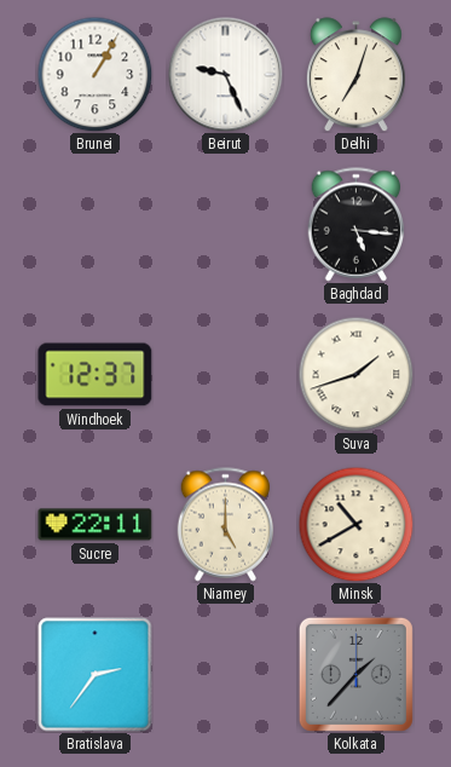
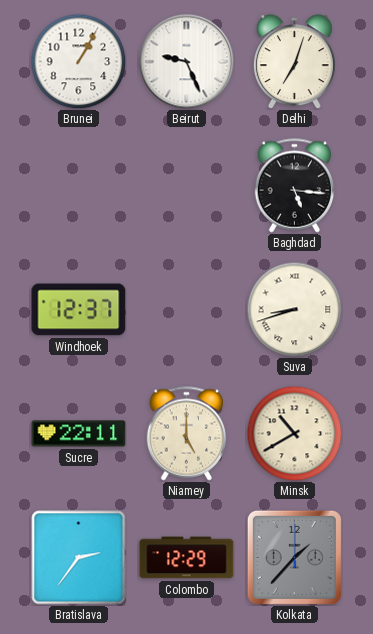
Suva: 1:42 -> 8:42
Colombo: none -> 12:29
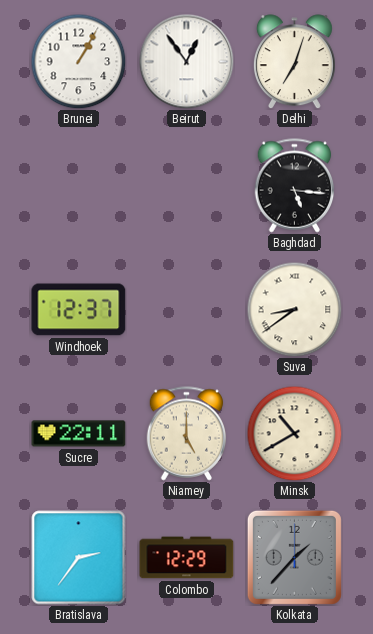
Beirut: 9:26 -> 12:54
Suva: 8:42 -> 8:39
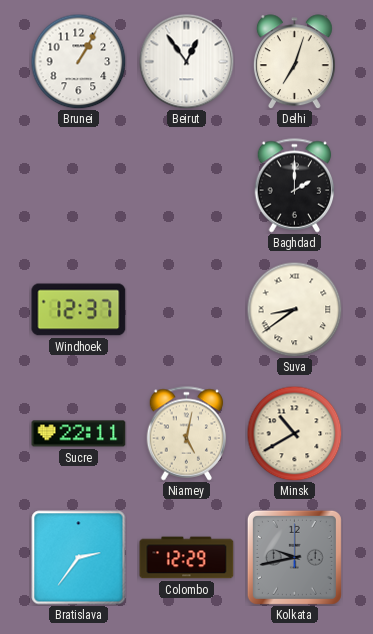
Baghdad: 5:16 -> 2:00
Niamey: 5:00 -> 5:02
Kolkata: 1:37 -> 9:43
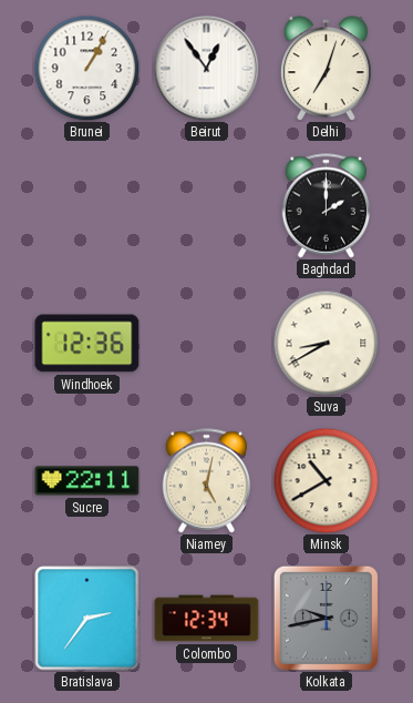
Windhoek: 12:37 -> 12:36
Suva: 8:39 -> 8:40
Colombo: 12:29 -> 12:34
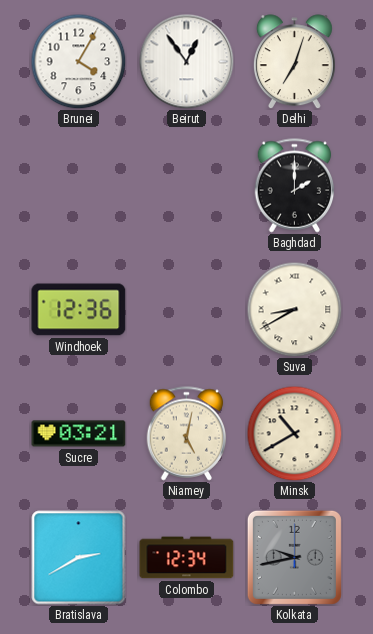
Brunei: 1:05 -> 4:05
Sucre: 22:11 -> 03:21
Bratislava: 2:36 -> 2:40
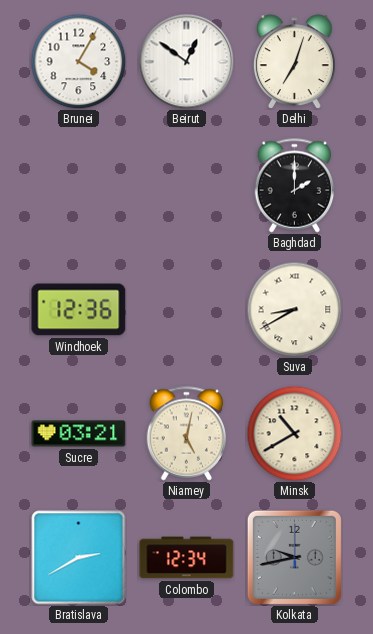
Beirut: 12:54 -> 12:51
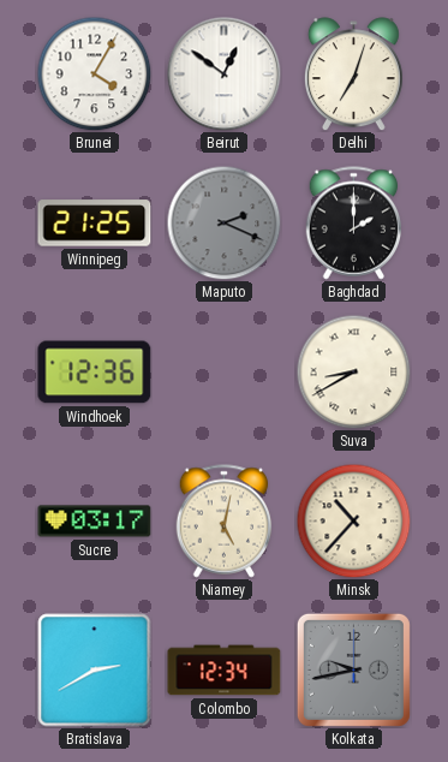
Winnipeg: none -> 21:25
Maputo: none -> 2:19
Sucre: 03:21 -> 03:17
Minsk: 10:40 -> 10:37
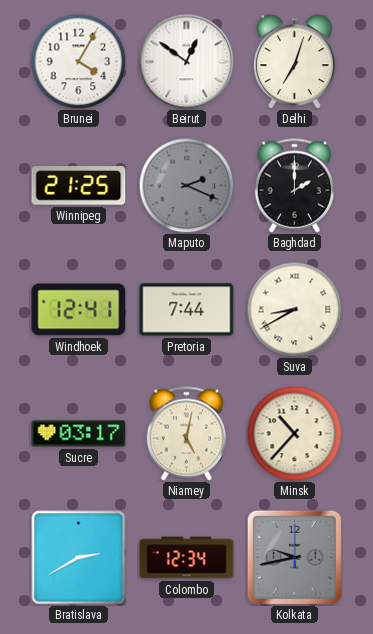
Windhoek: 12:36 -> 12:41
Pretoria: none -> 7:44
